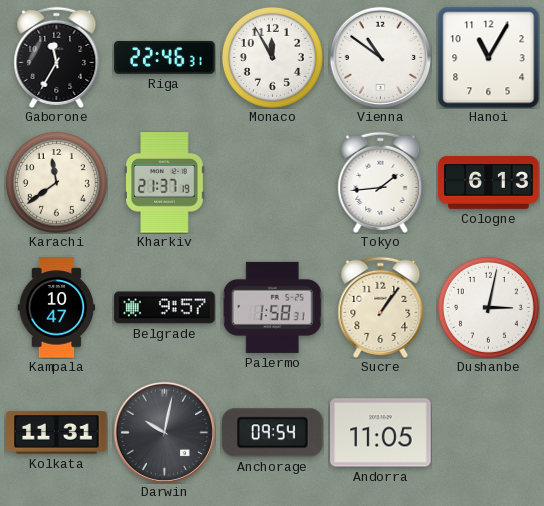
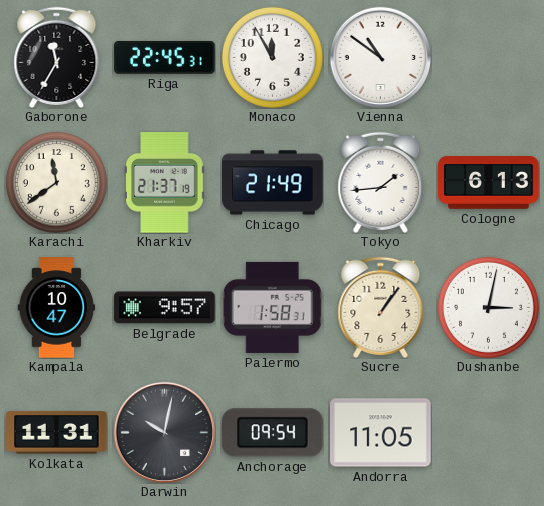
Riga: 22:46 -> 22:45
Hanoi: 11:05 -> none
Chicago: none -> 21:49
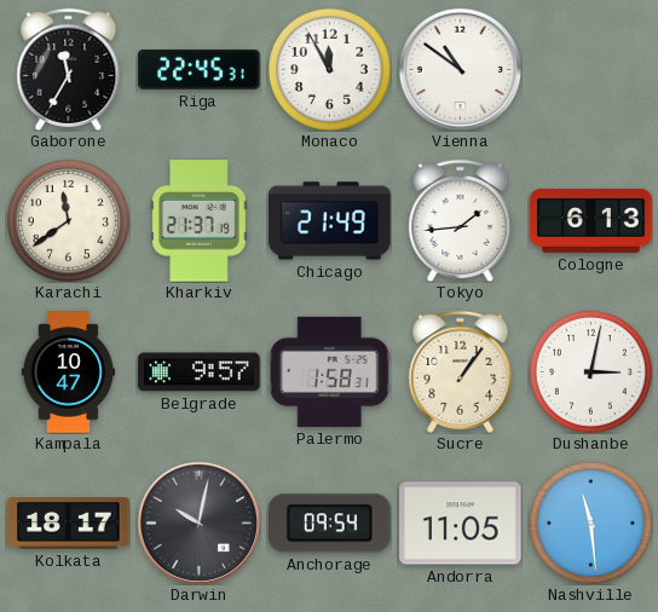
Kolkata: 11:31 -> 18:17
Nashville: none -> 11:29
